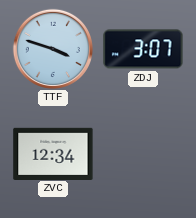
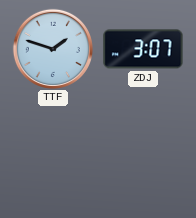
TTF: 3:48 -> 1:48
ZVC: 12:34 -> none
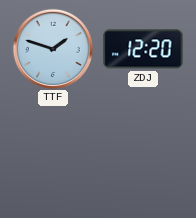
ZDJ: 3:07 -> 12:20
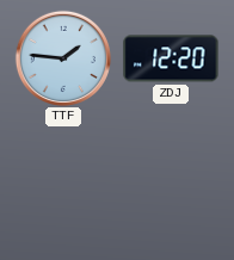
TTF: 1:48 -> 1:46
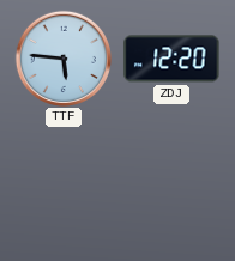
TTF: 1:46 -> 5:46
